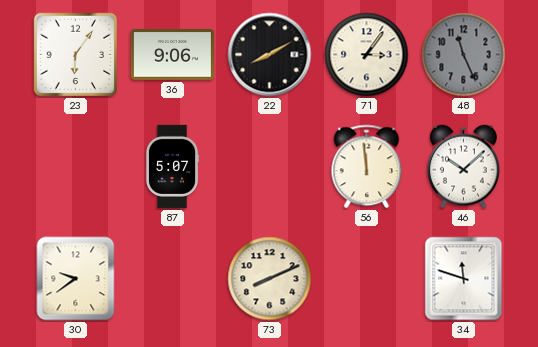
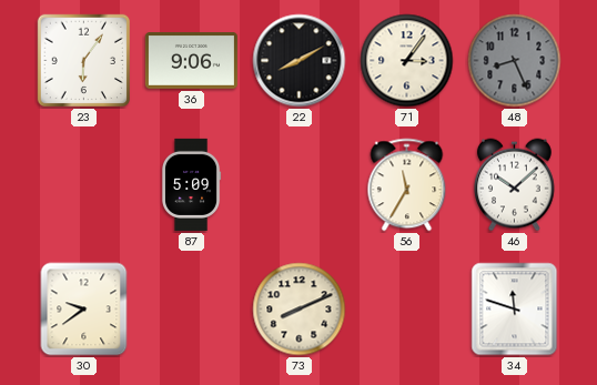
48: 11:26 -> 8:26
87: 5:07 -> 5:09
56: 11:59 -> 11:35
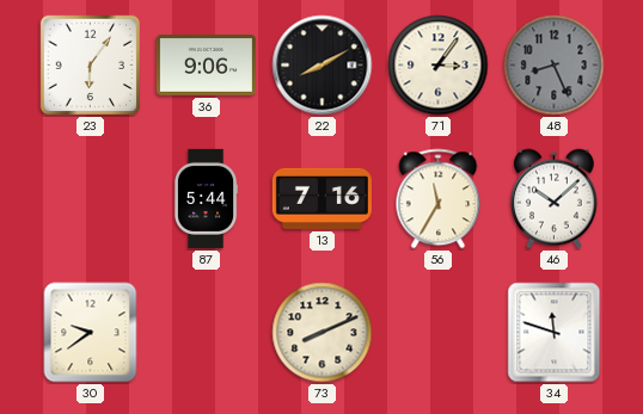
87: 5:09 -> 5:44
13: none -> 7:16
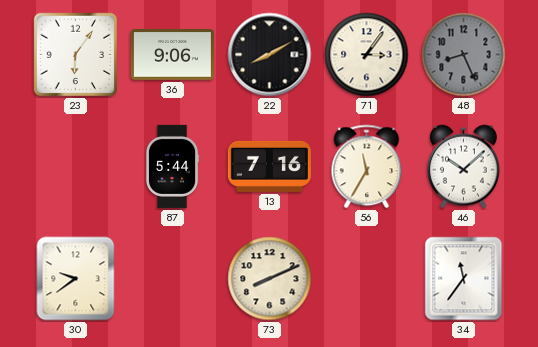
34: 11:48 -> 11:36
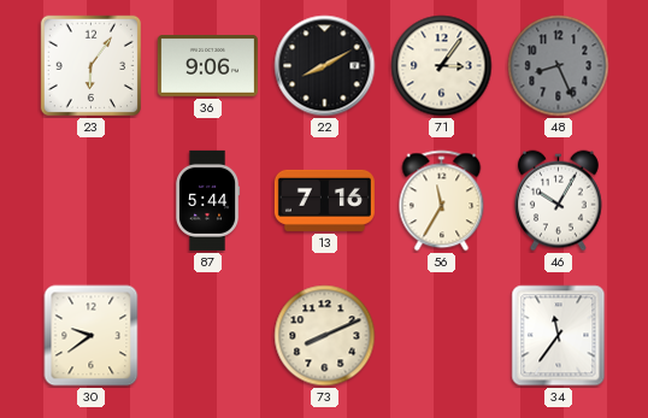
46: 10:08 -> 10:05
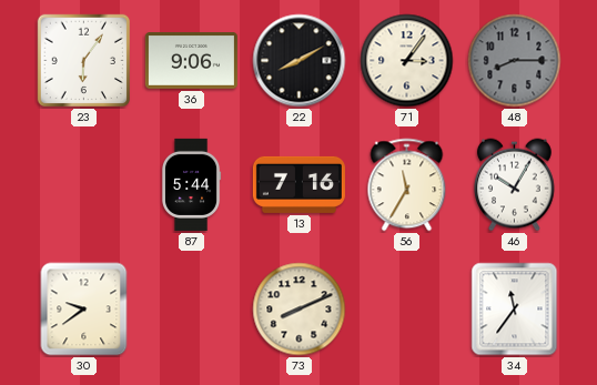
48: 8:26 -> 8:15
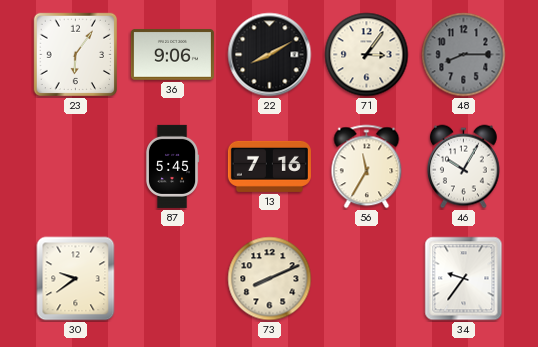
87: 5:44 -> 5:45
34: 11:36 -> 9:36
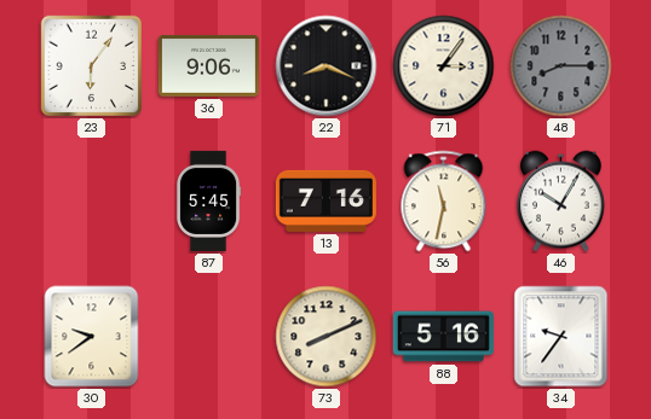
22: 8:10 -> 8:19
56: 11:35 -> 11:32
88: none -> 5:16
